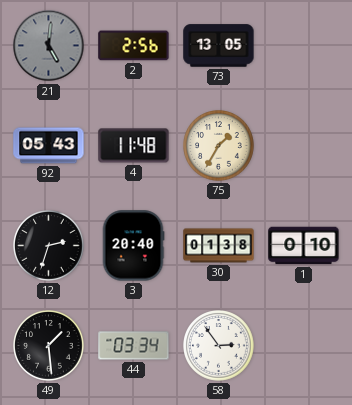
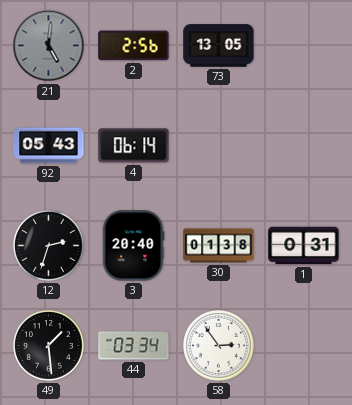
4: 11:48 -> 06:14
75: 1:35 -> none
1: 0:10 -> 0:31
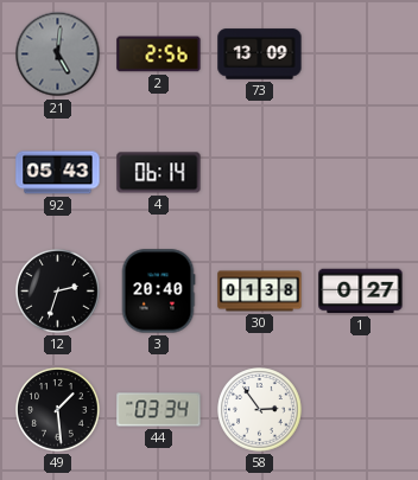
73: 13:05 -> 13:09
1: 0:31 -> 0:27
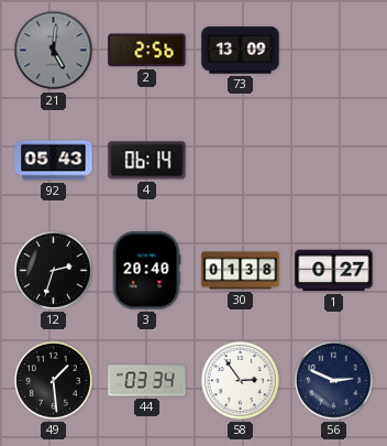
56: none -> 2:49
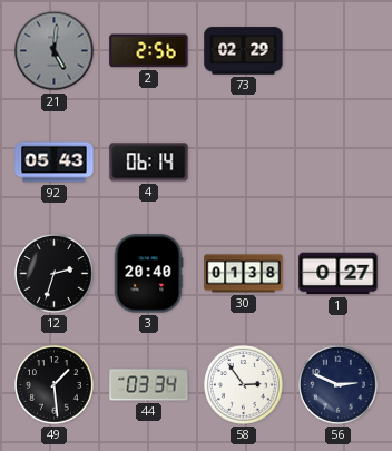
73: 13:09 -> 02:29
